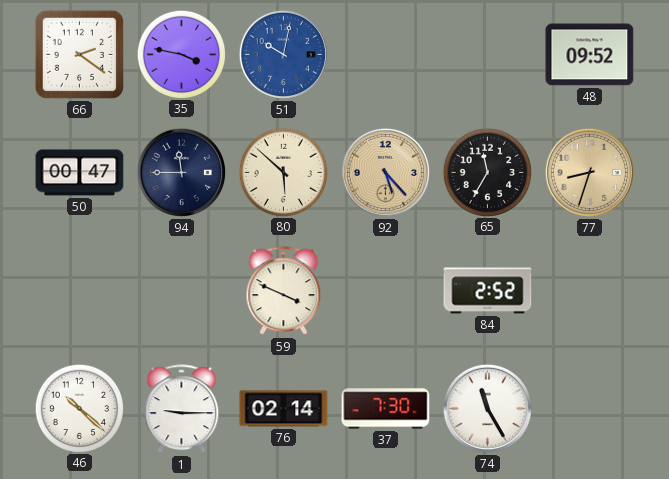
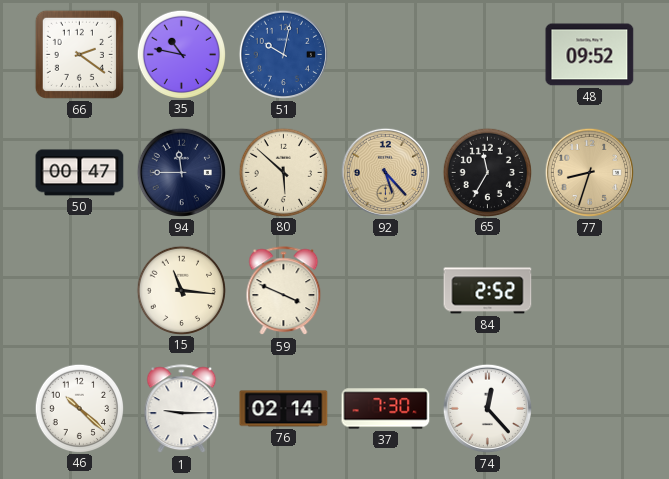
35: 3:47 -> 10:47
15: none -> 11:16
74: 11:25 -> 12:23
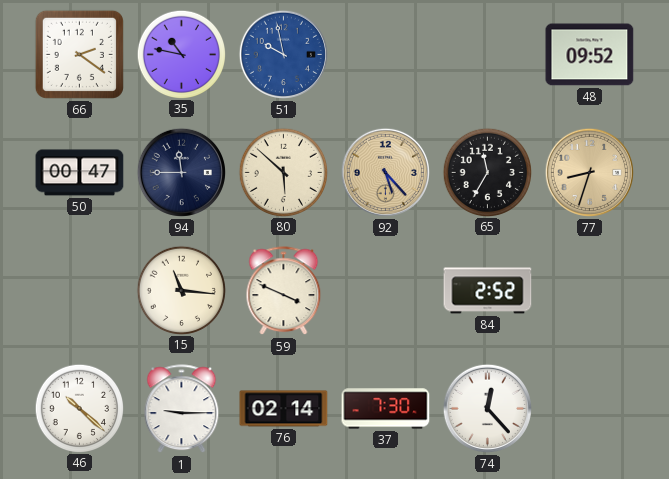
51: 10:02 -> 9:58
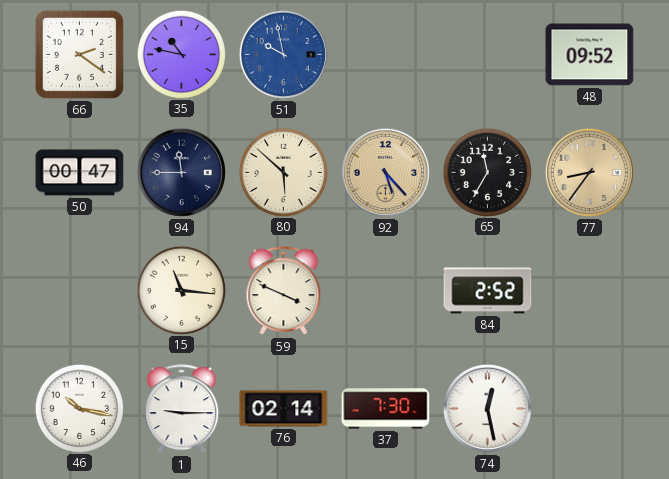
77: 8:33 -> 8:36
46: 10:22 -> 10:17
74: 12:23 -> 12:28
